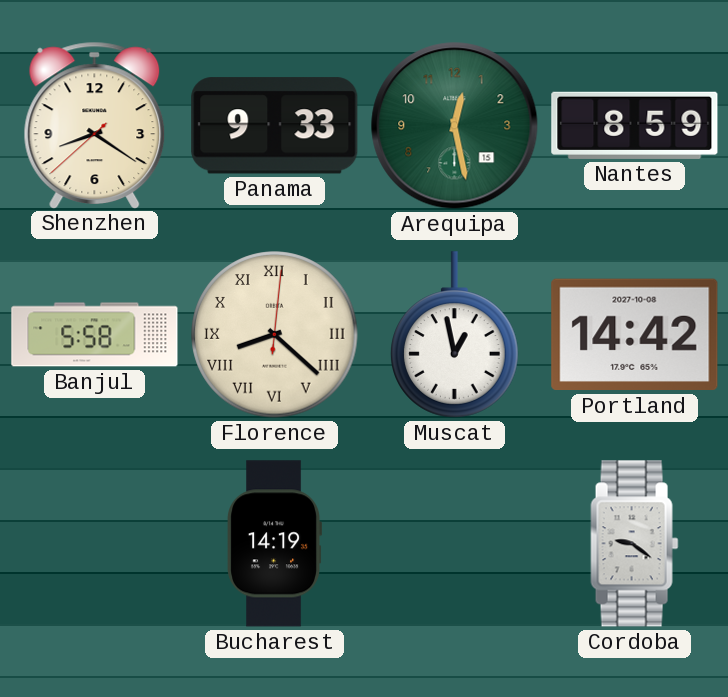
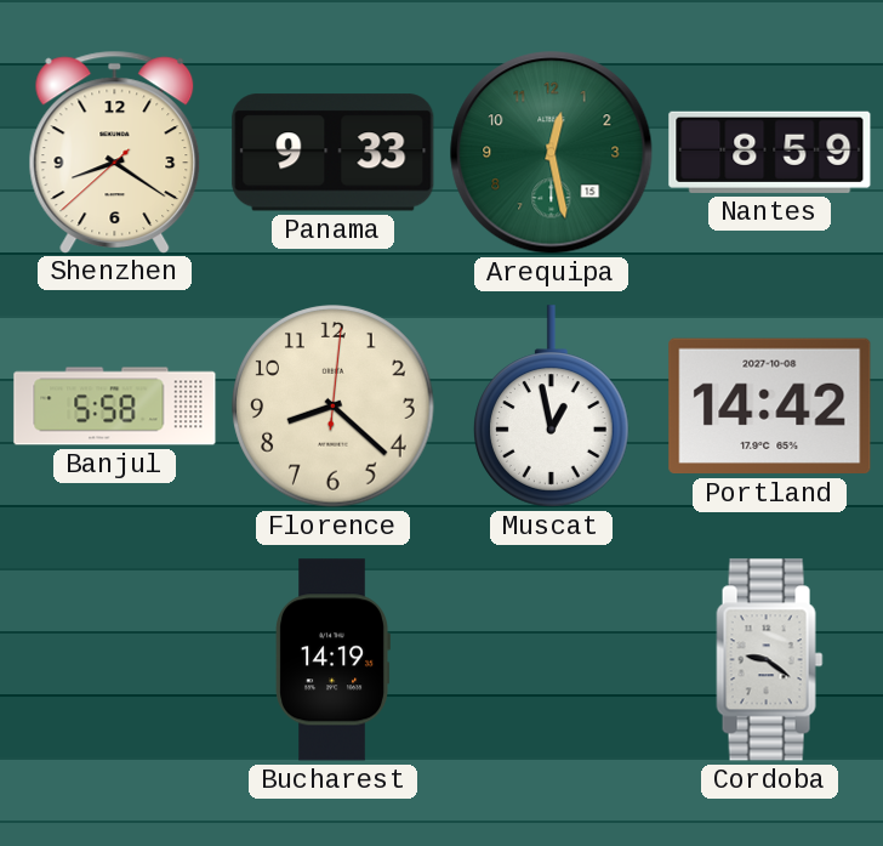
Florence numerals: Roman -> Arabic
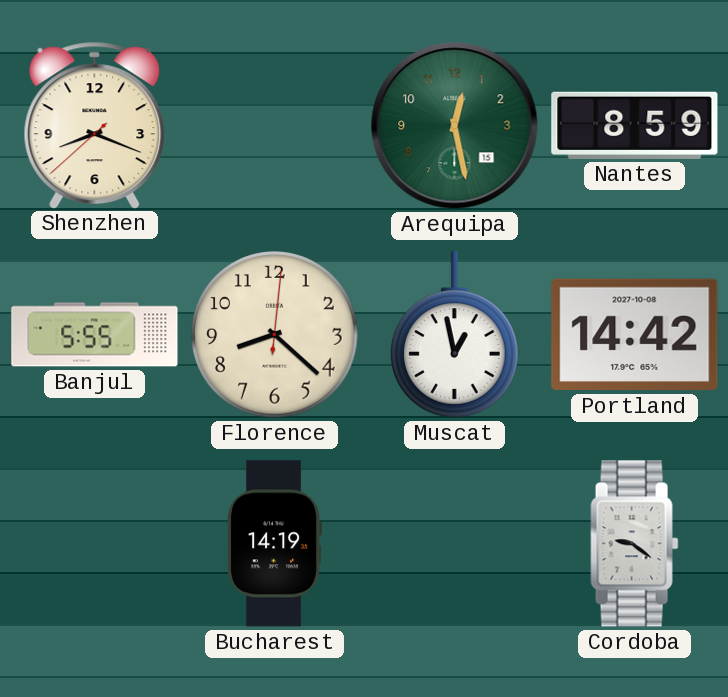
Shenzhen: 8:20 -> 8:18
Panama: 9:33 -> none
Banjul: 5:58 -> 5:55
